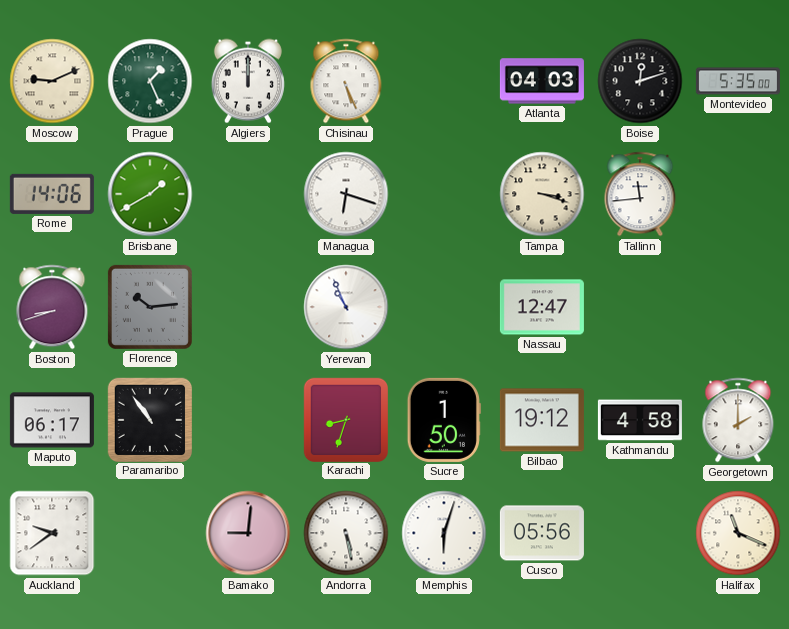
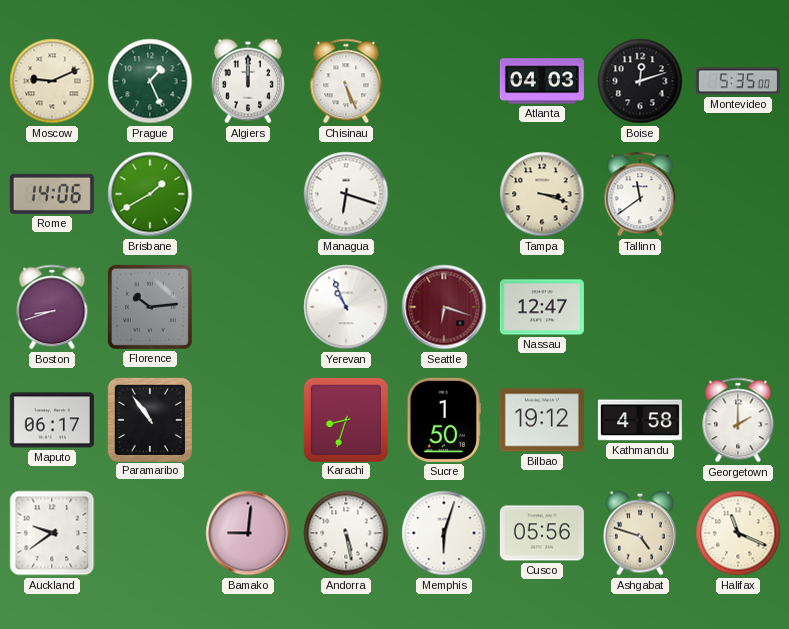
Tallinn: 11:44 -> 11:39
Seattle: none -> 6:18
Ashgabat: none -> 4:48
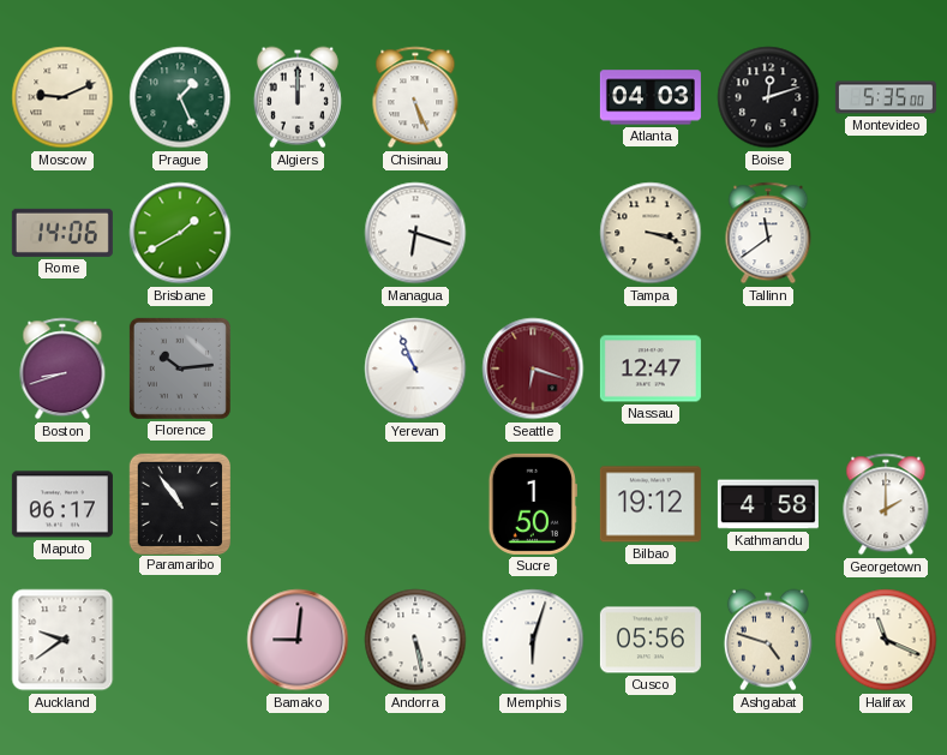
Karachi: 8:33 -> none
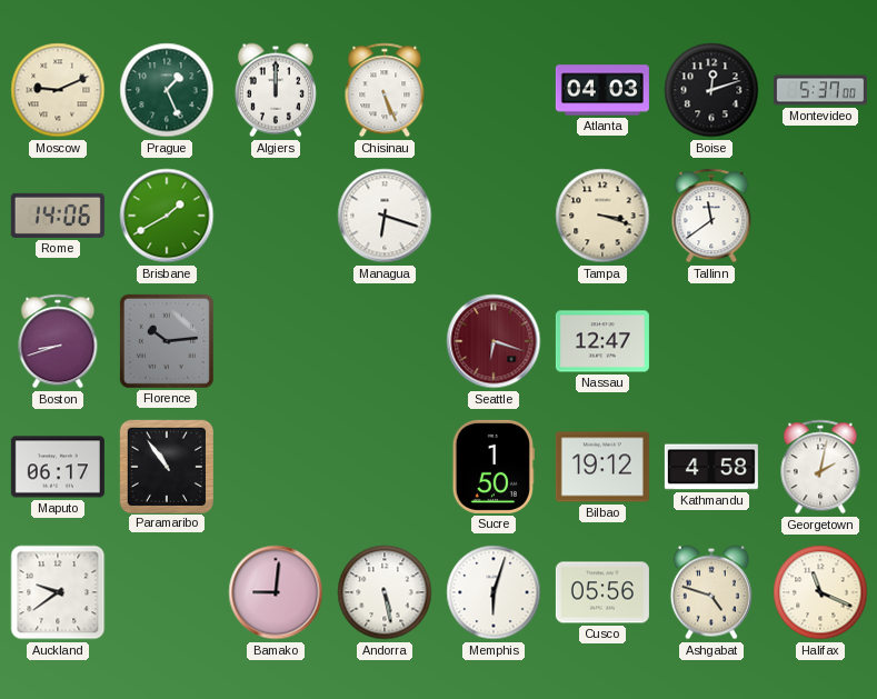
Montevideo: 5:35 -> 5:37
Yerevan: 10:56 -> none
Georgetown: 2:00 -> 2:02
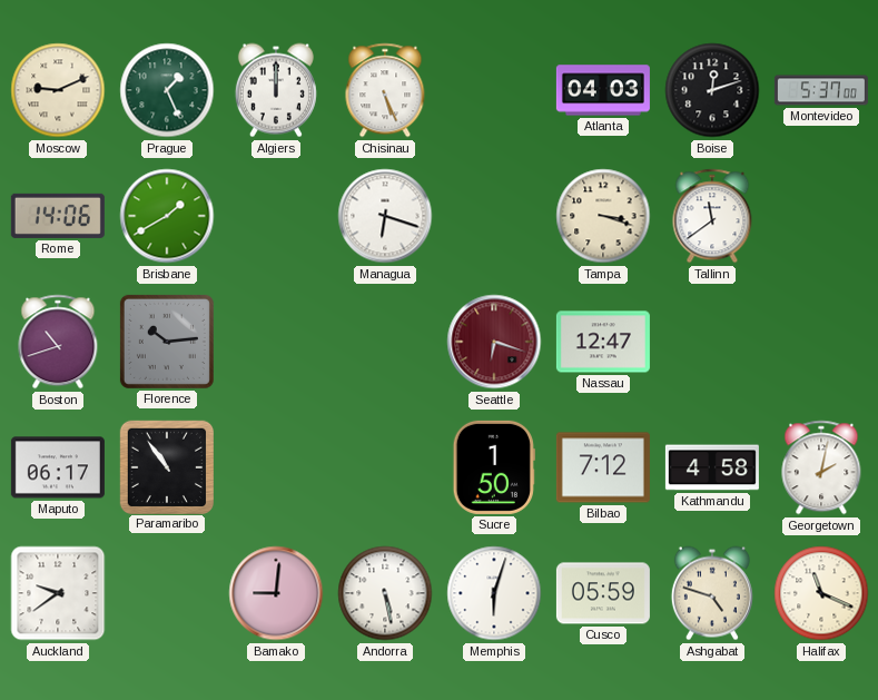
Boston: 8:42 -> 10:42
Bilbao: 19:12 -> 7:12
Cusco: 05:56 -> 05:59
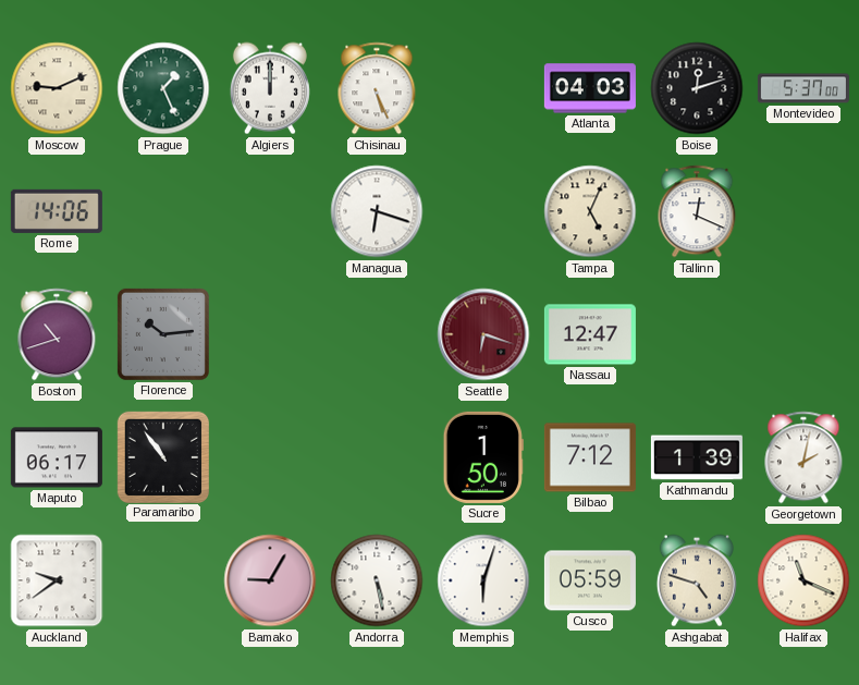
Brisbane: 1:40 -> none
Tampa: 3:18 -> 5:04
Tallinn: 11:39 -> 12:19
Kathmandu: 4:58 -> 1:39
Bamako: 9:01 -> 9:05
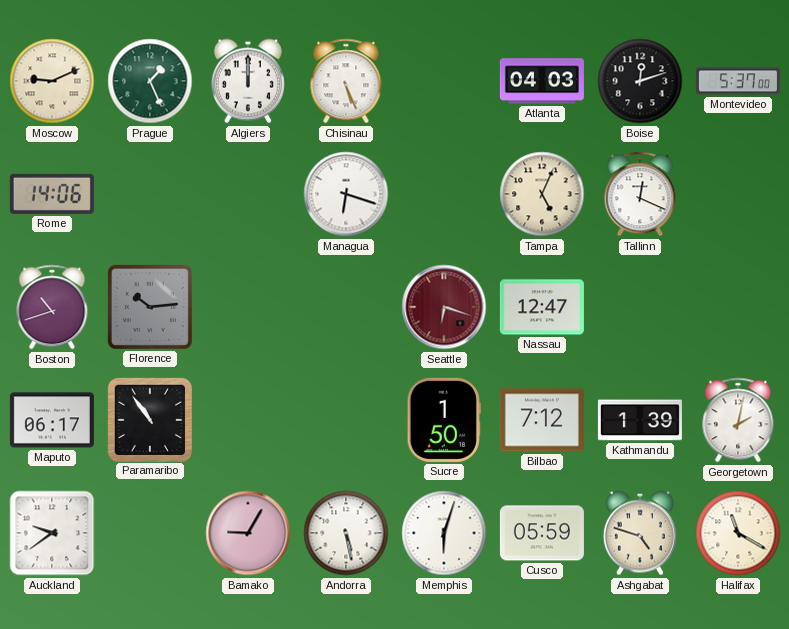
Halifax: 11:19 -> 11:20
